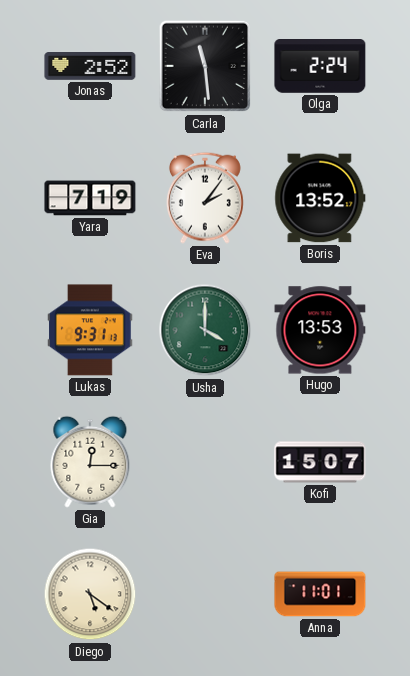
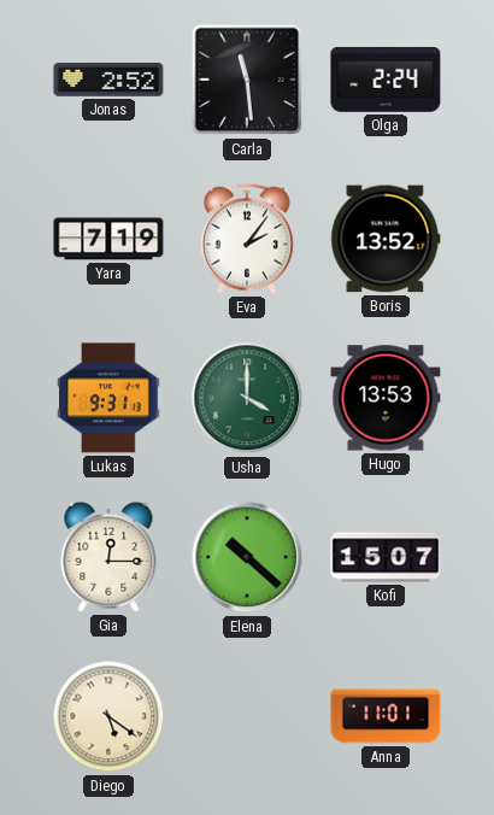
Elena: none -> 10:22
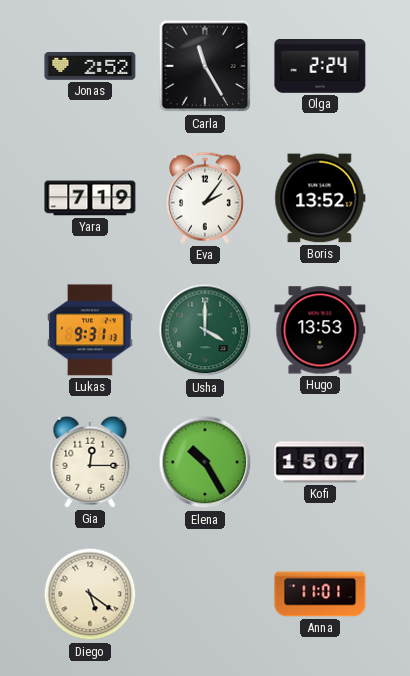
Carla: 11:29 -> 11:25
Elena: 10:22 -> 10:25
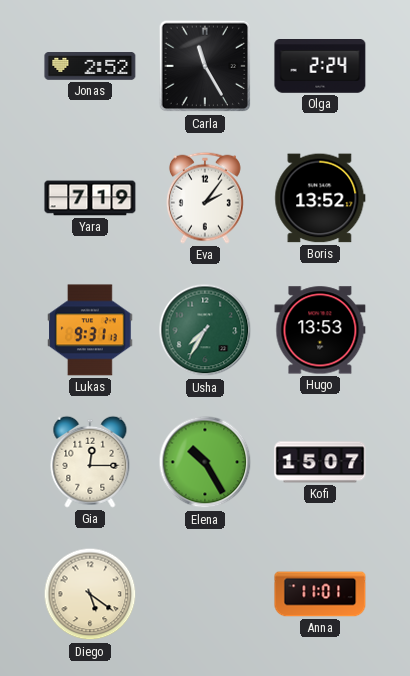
Usha: 4:00 -> 7:35
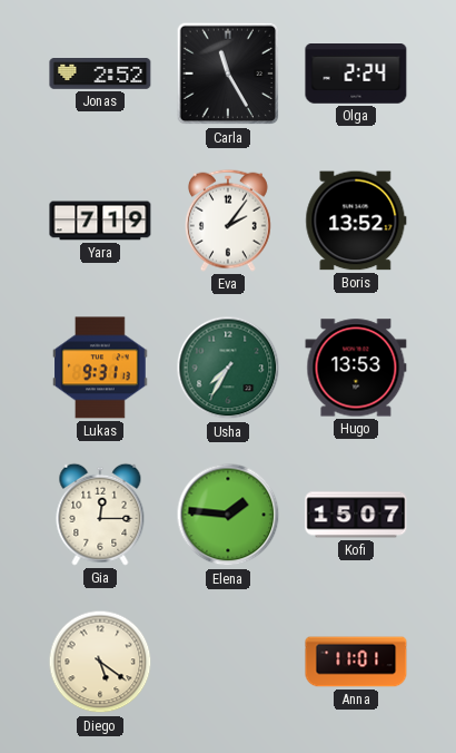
Elena: 10:25 -> 1:46
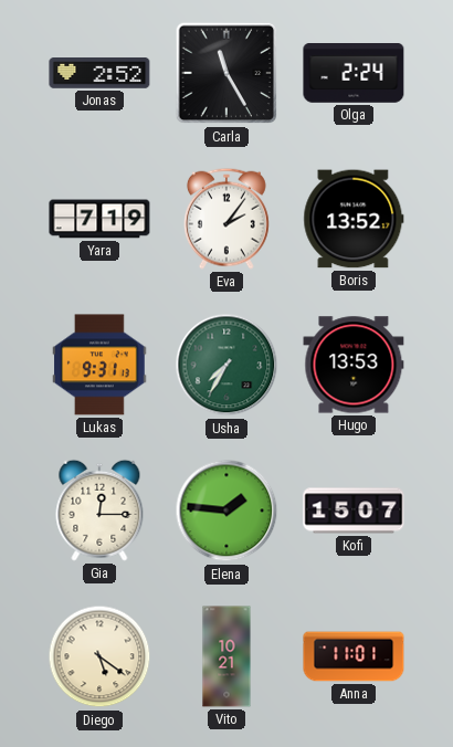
Vito: none -> 10:21
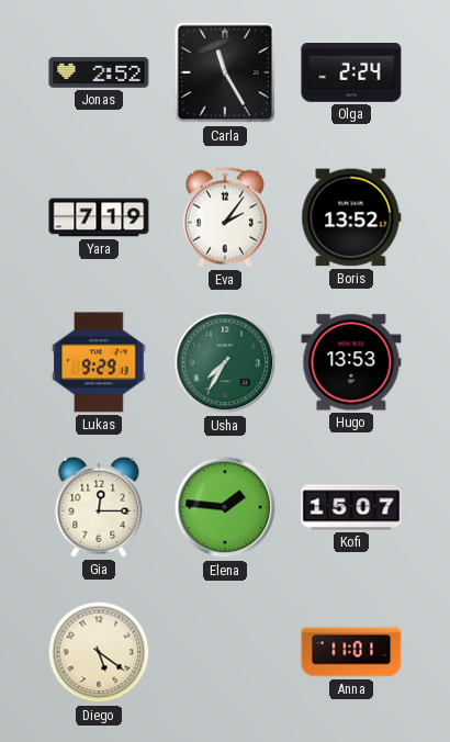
Lukas: 9:31 -> 9:29
Vito: 10:21 -> none
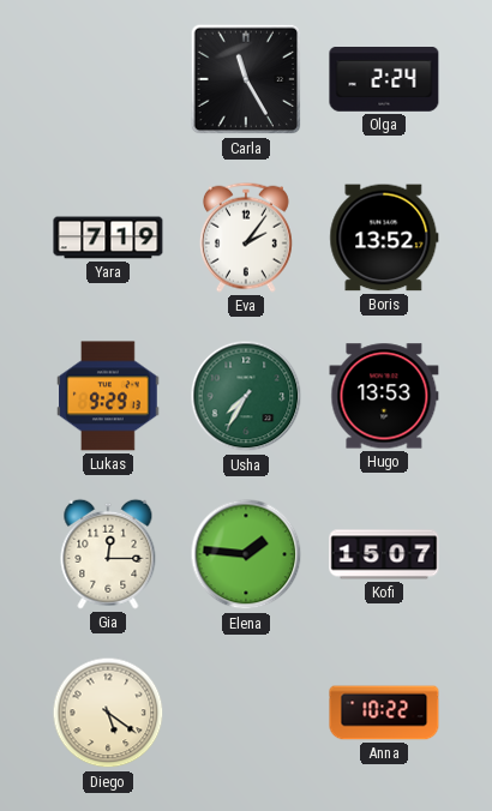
Jonas: 2:52 -> none
Anna: 11:01 -> 10:22
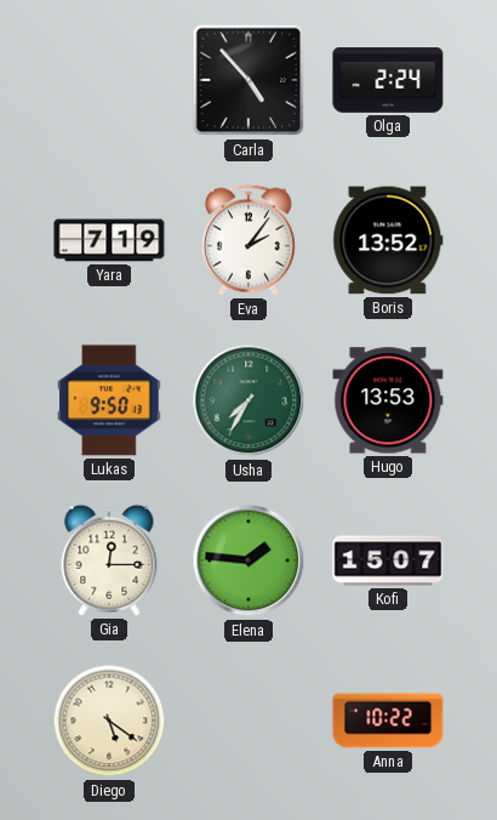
Carla: 11:25 -> 4:53
Lukas: 9:29 -> 9:50
